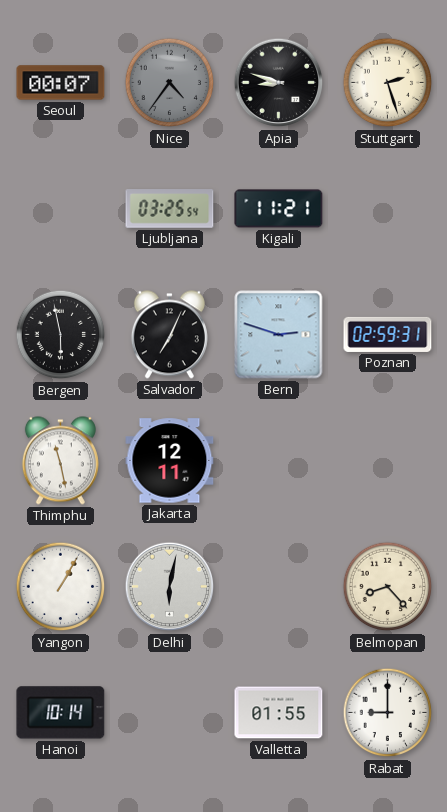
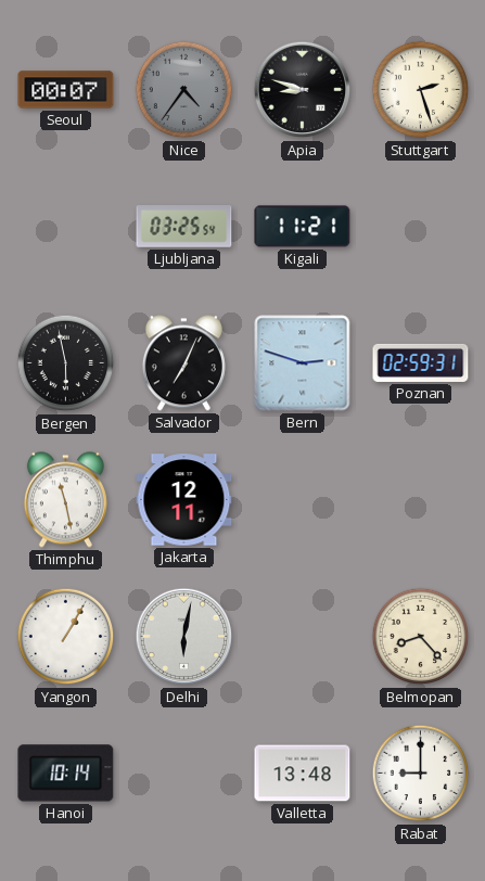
Valletta: 01:55 -> 13:48
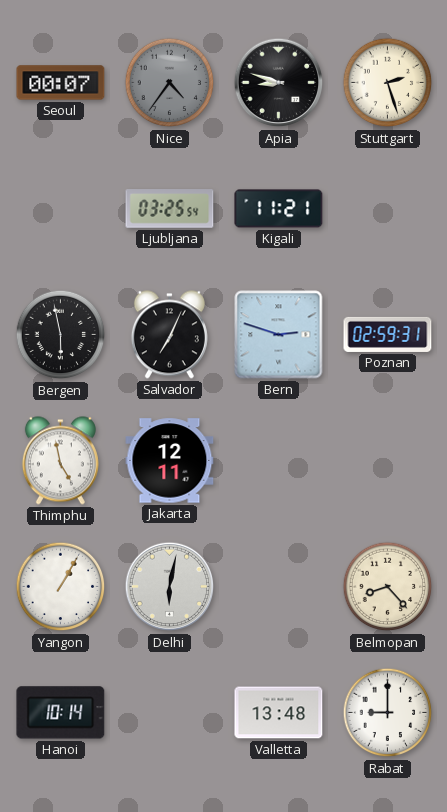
Thimphu: 11:28 -> 4:58
